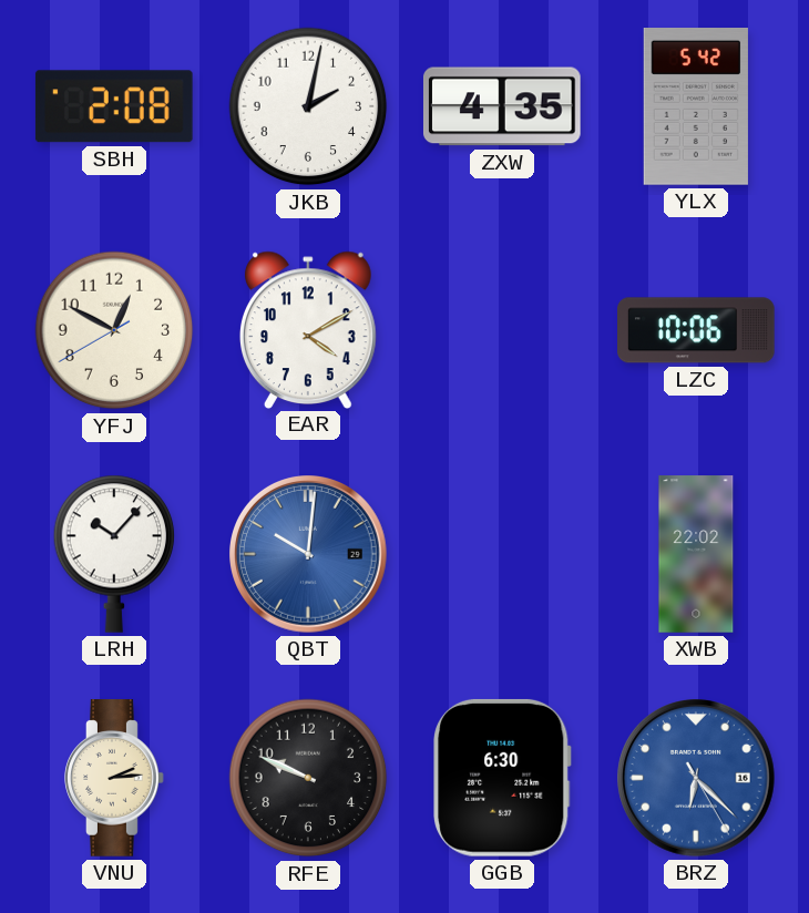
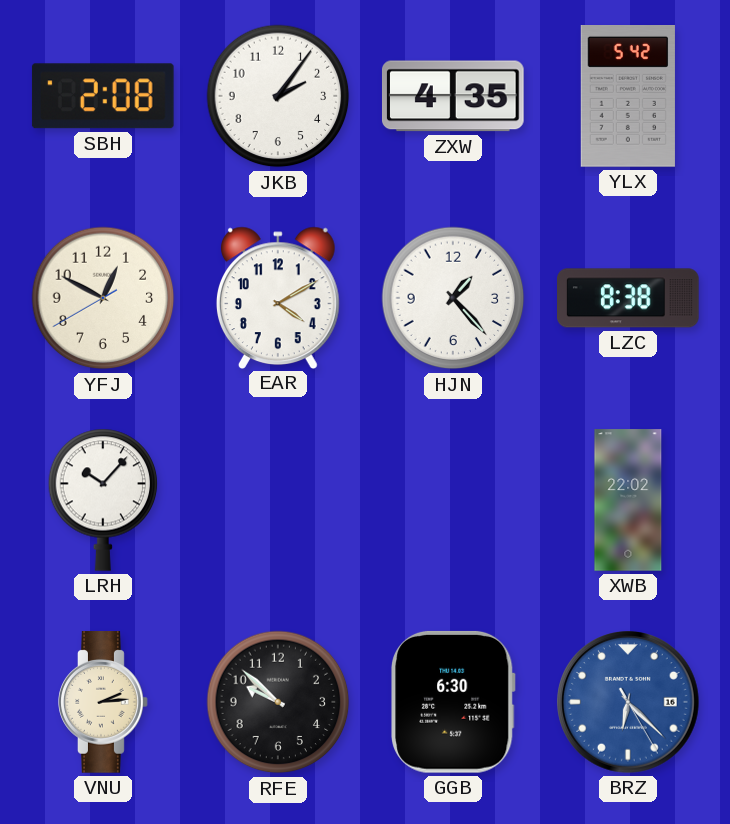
JKB: 2:02 -> 2:06
HJN: none -> 1:23
LZC: 10:06 -> 8:38
QBT: 10:01 -> none
RFE: 9:49 -> 9:52
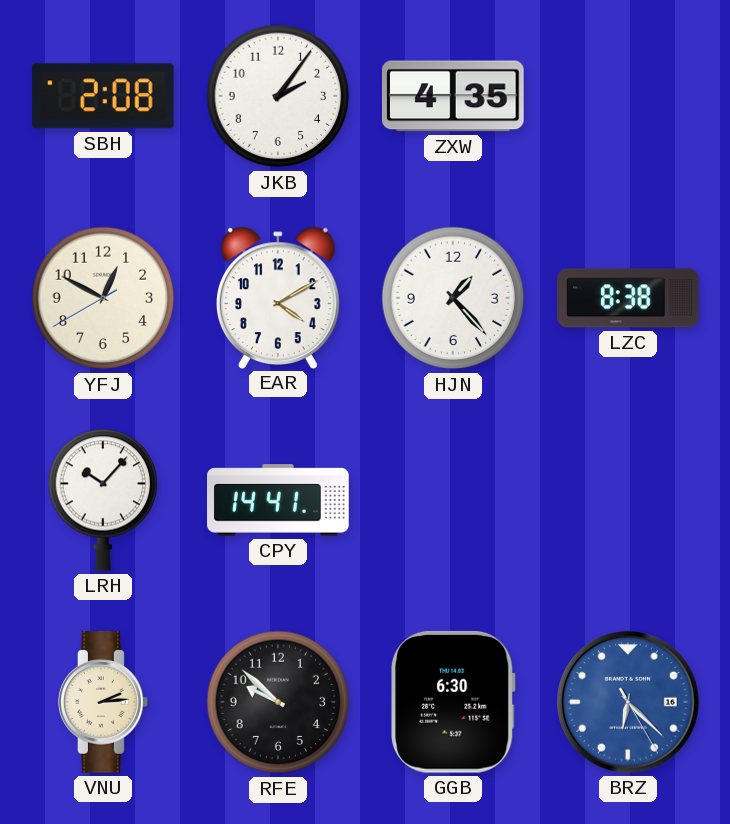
YLX: 5:42 -> none
CPY: none -> 14:41
XWB: 22:02 -> none
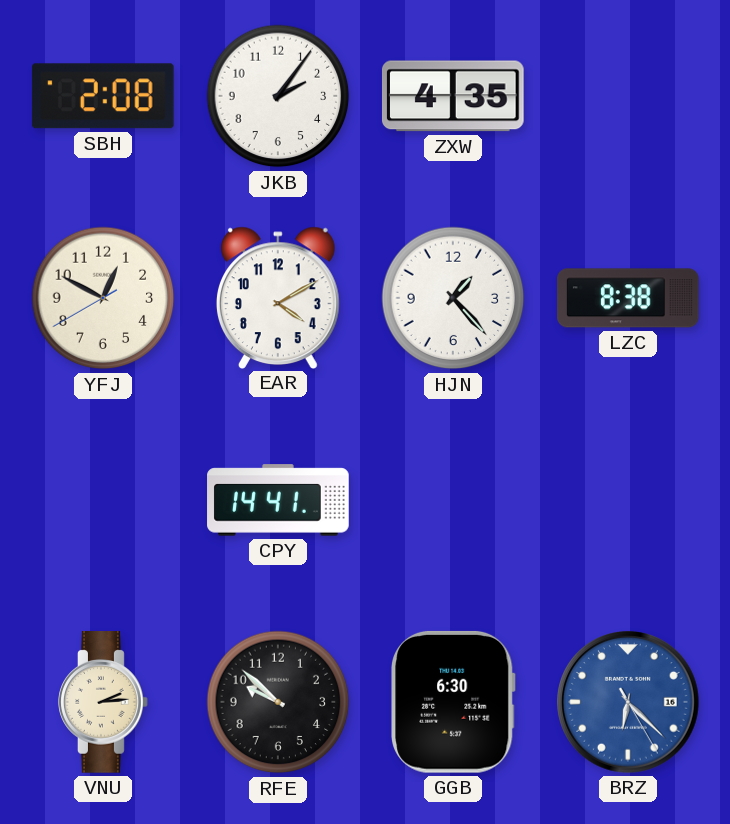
LRH: 10:07 -> none
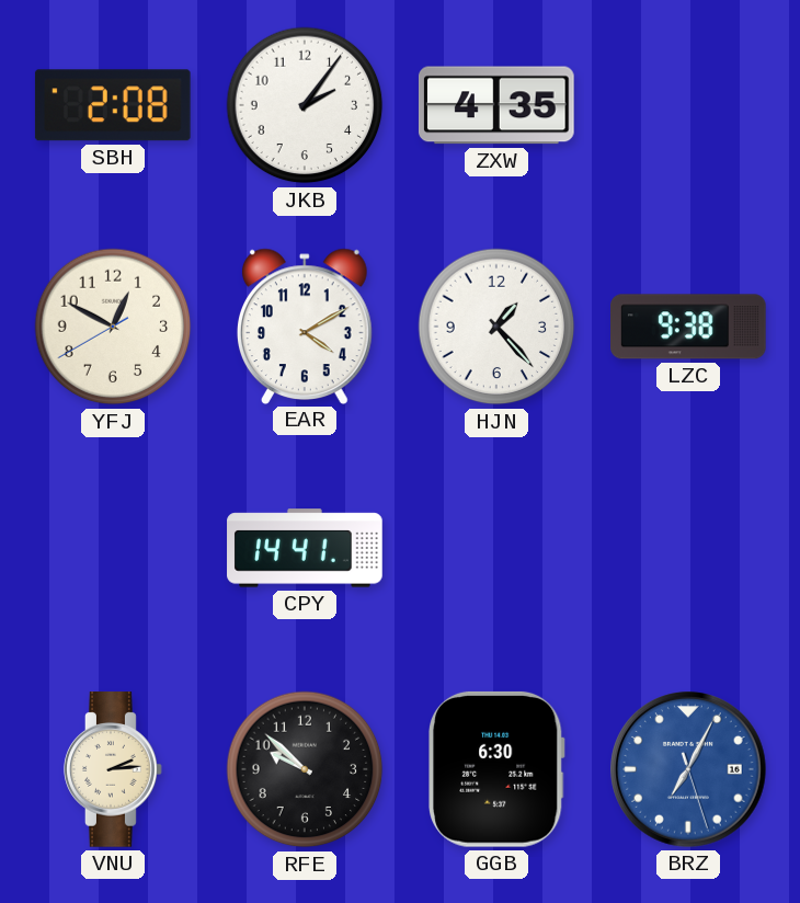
LZC: 8:38 -> 9:38
BRZ: 6:22 -> 7:04
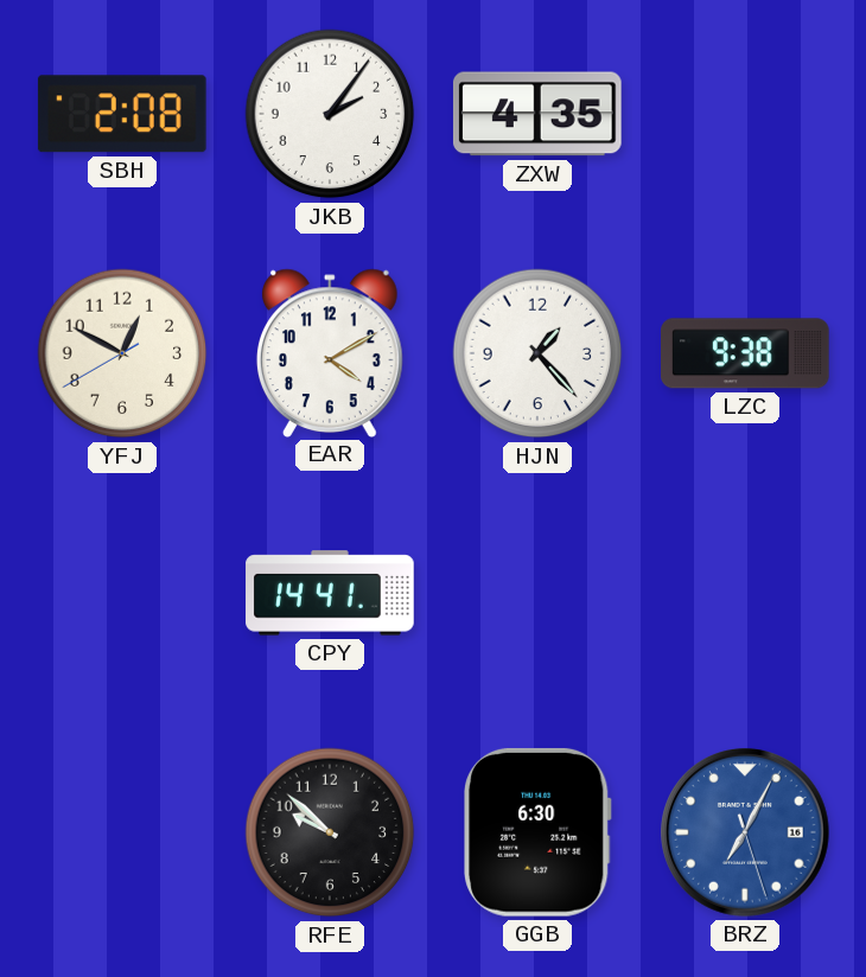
VNU: 2:14 -> none
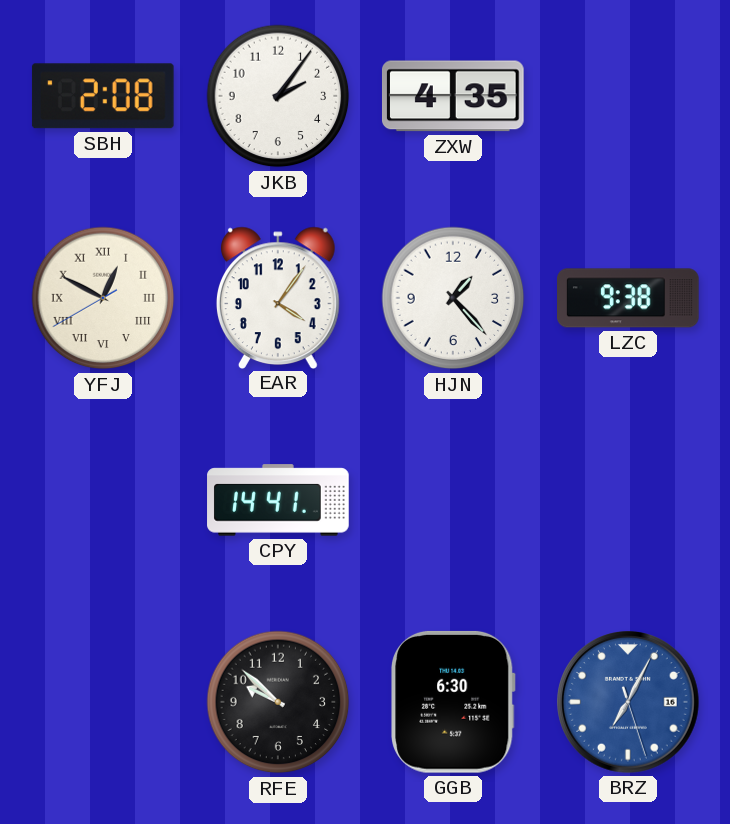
YFJ numerals: Arabic -> Roman
EAR: 4:10 -> 4:06
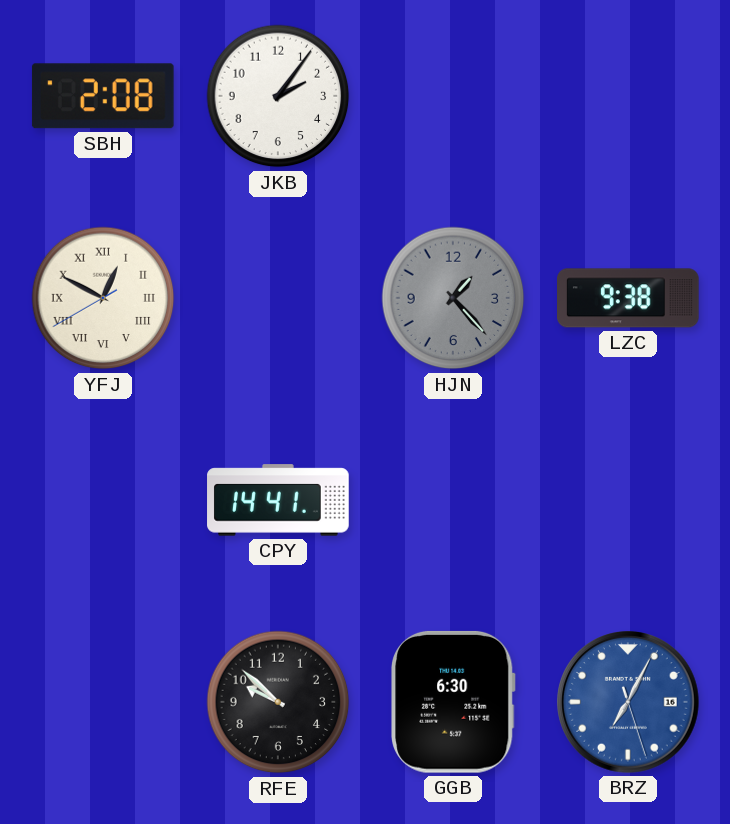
ZXW: 4:35 -> none
EAR: 4:06 -> none
HJN dial: white -> grey
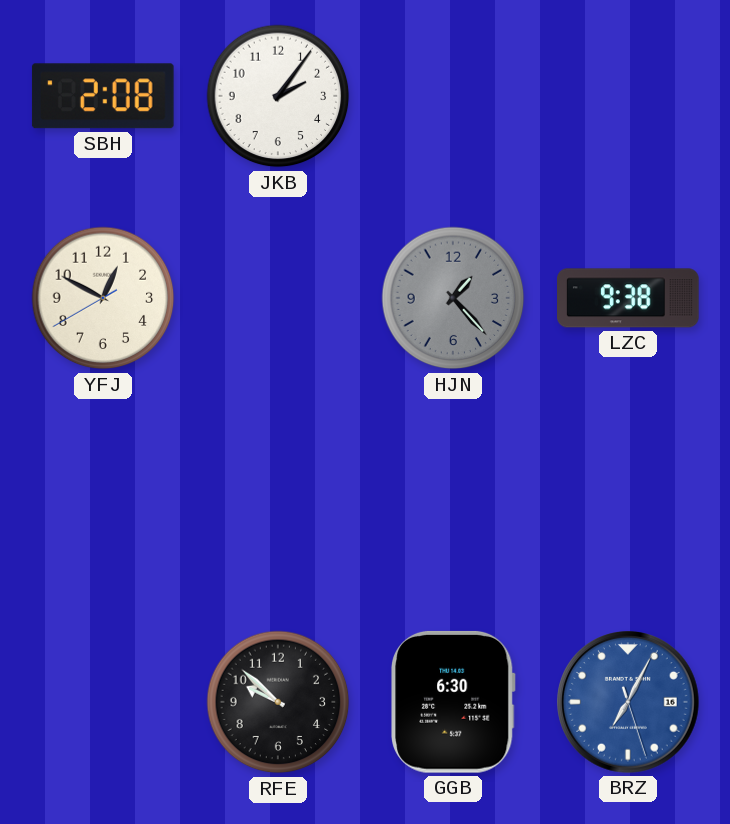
YFJ numerals: Roman -> Arabic
CPY: 14:41 -> none
